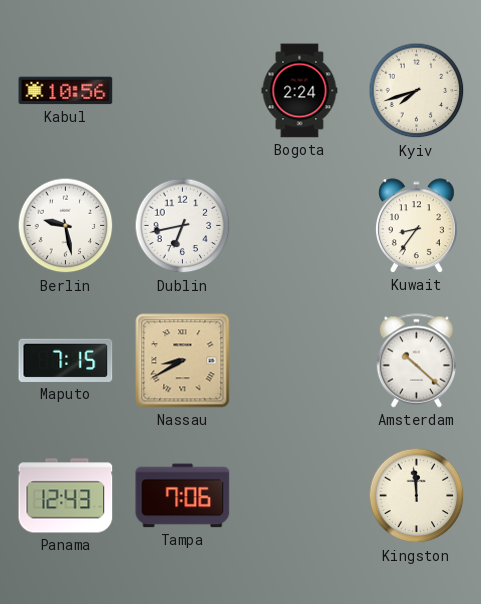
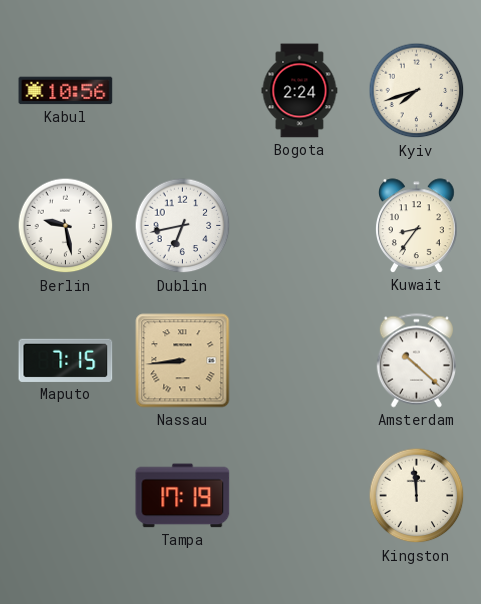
Nassau: 8:40 -> 8:44
Panama: 12:43 -> none
Tampa: 7:06 -> 17:19
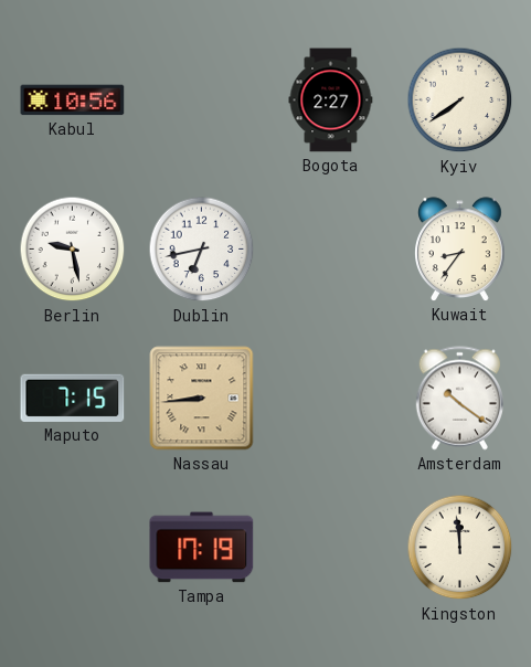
Bogota: 2:24 -> 2:27
Kyiv: 7:42 -> 7:39
Amsterdam: 10:22 -> 10:21
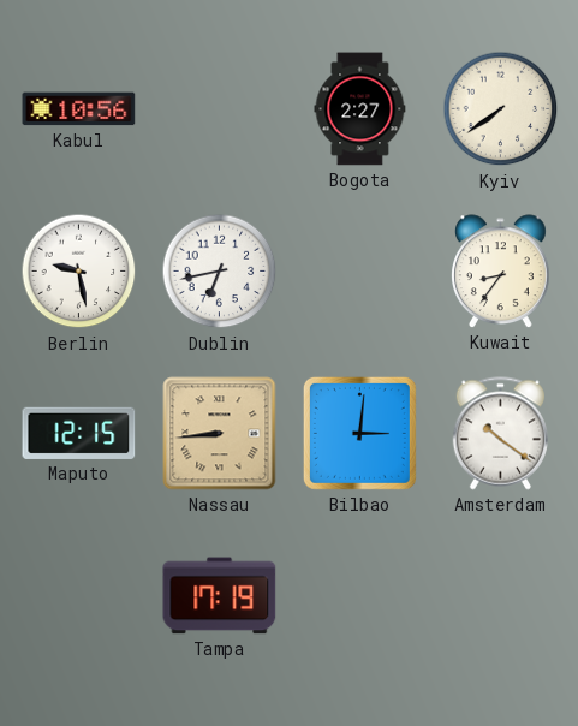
Maputo: 7:15 -> 12:15
Bilbao: none -> 3:01
Kingston: 11:59 -> none
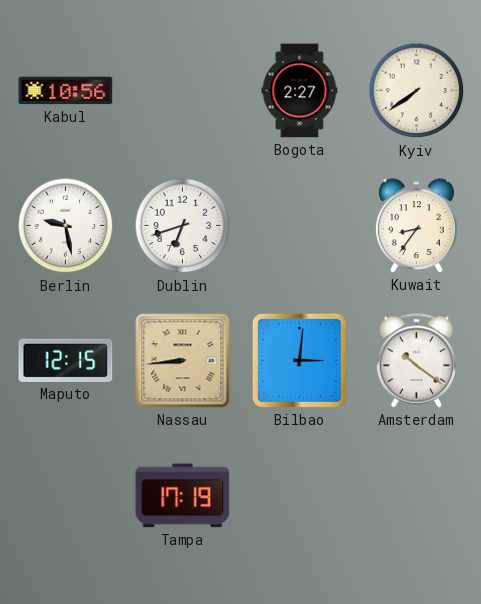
Dublin: 6:43 -> 6:42
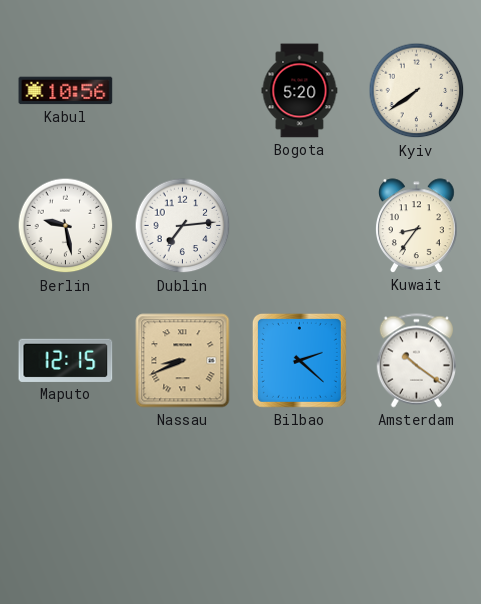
Bogota: 2:27 -> 5:20
Dublin: 6:42 -> 7:14
Nassau: 8:44 -> 8:41
Bilbao: 3:01 -> 2:22
Tampa: 17:19 -> none
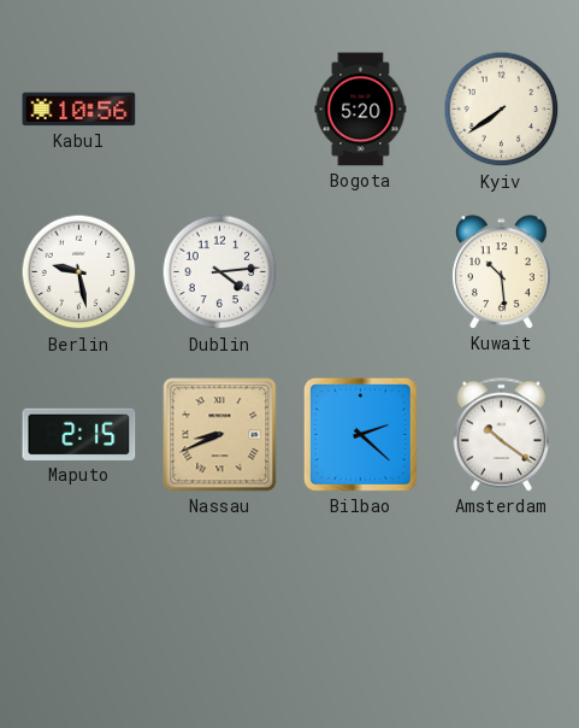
Dublin: 7:14 -> 4:14
Kuwait: 8:36 -> 10:29
Maputo: 12:15 -> 2:15
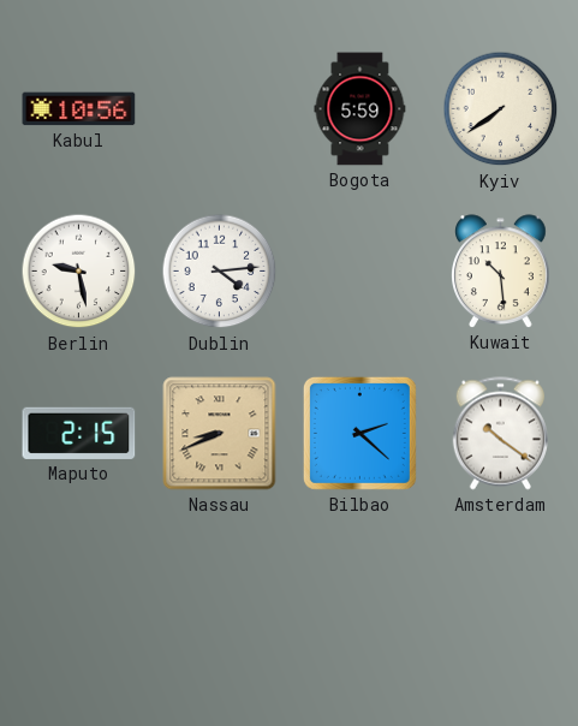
Bogota: 5:20 -> 5:59
